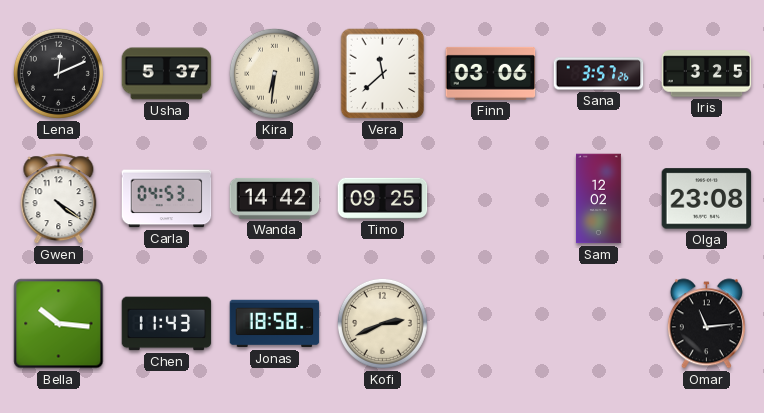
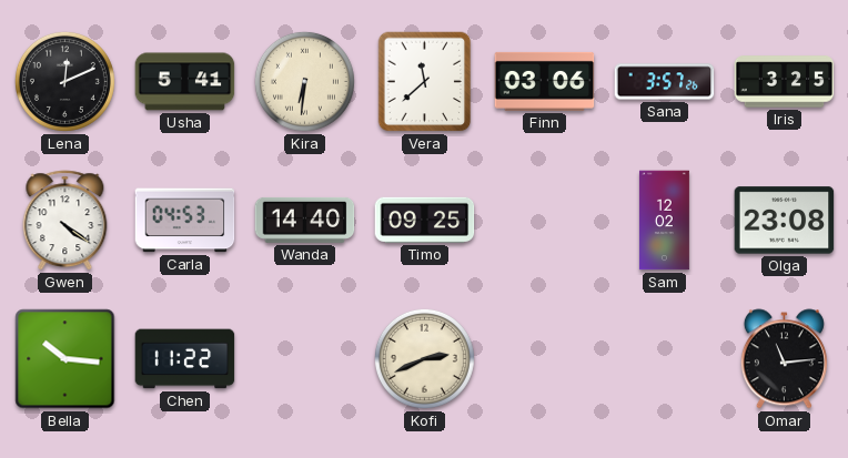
Usha: 5:37 -> 5:41
Wanda: 14:42 -> 14:40
Chen: 11:43 -> 11:22
Jonas: 18:58 -> none
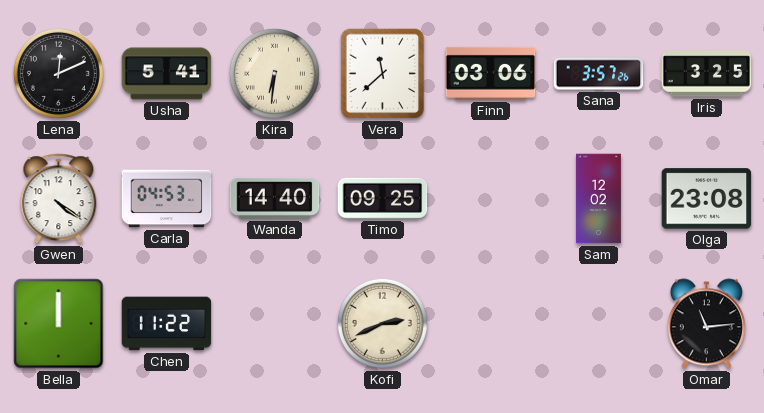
Bella: 10:16 -> 12:00
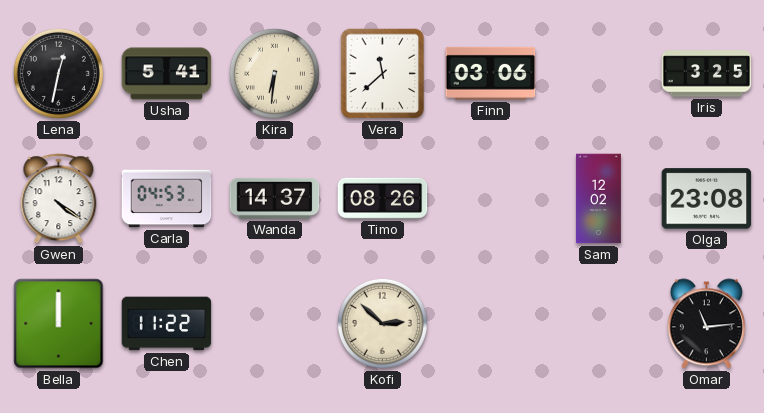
Lena: 12:11 -> 12:32
Sana: 3:57 -> none
Wanda: 14:40 -> 14:37
Timo: 09:25 -> 08:26
Kofi: 2:41 -> 2:52
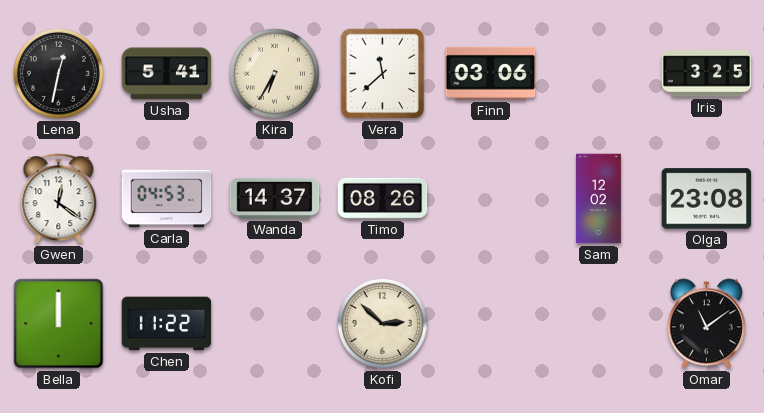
Kira: 6:31 -> 6:35
Gwen: 4:21 -> 12:21
Omar: 11:14 -> 11:09
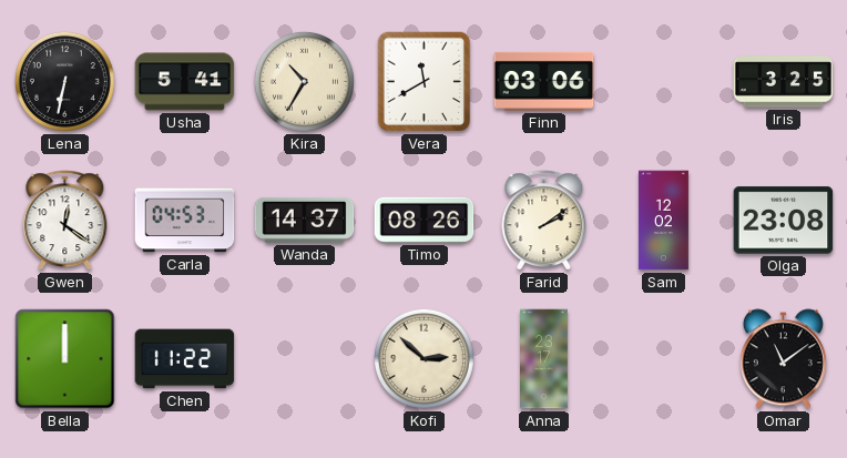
Lena: 12:32 -> 6:32
Kira: 6:35 -> 10:35
Vera: 11:38 -> 11:40
Farid: none -> 2:09
Anna: none -> 23:17
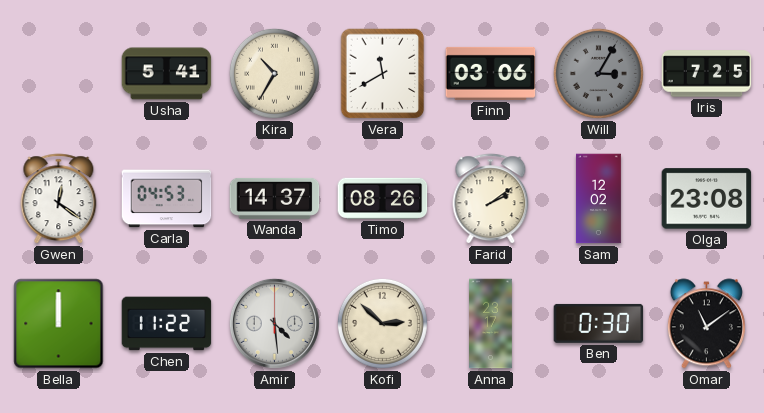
Lena: 6:32 -> none
Will: none -> 3:05
Iris: 3:25 -> 7:25
Amir: none -> 4:29
Ben: none -> 0:30
